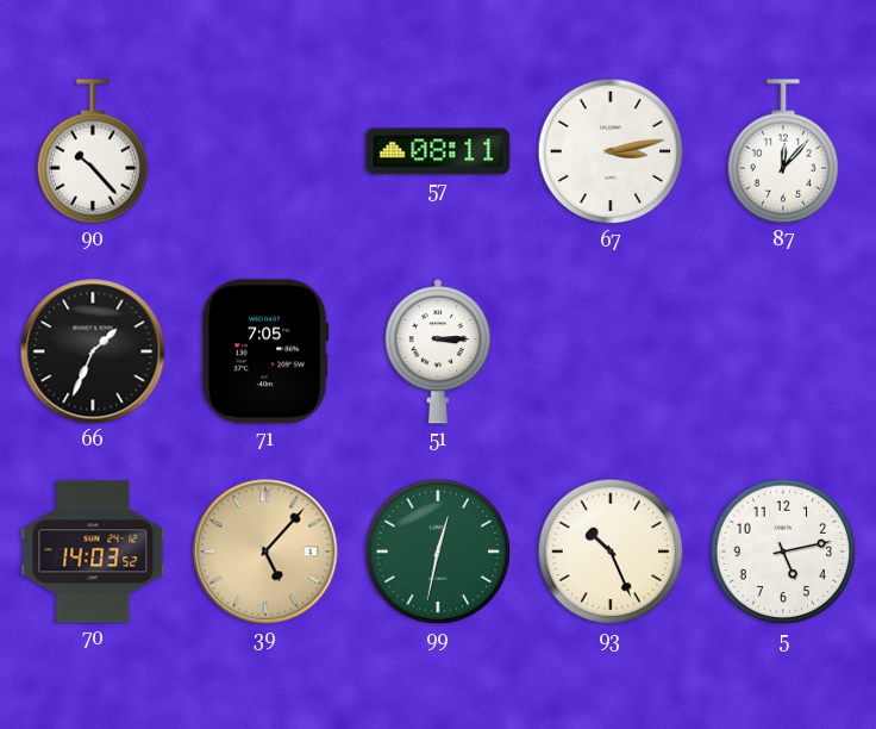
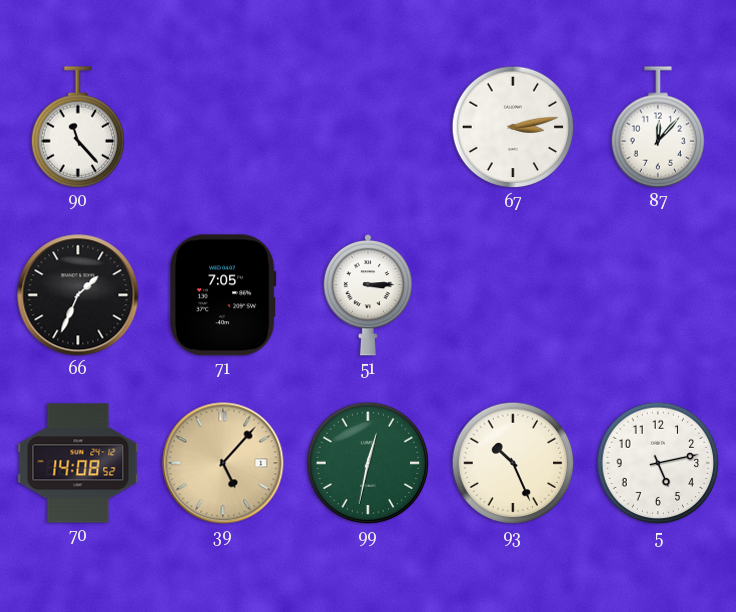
90: 10:23 -> 11:23
57: 08:11 -> none
70: 14:03 -> 14:08
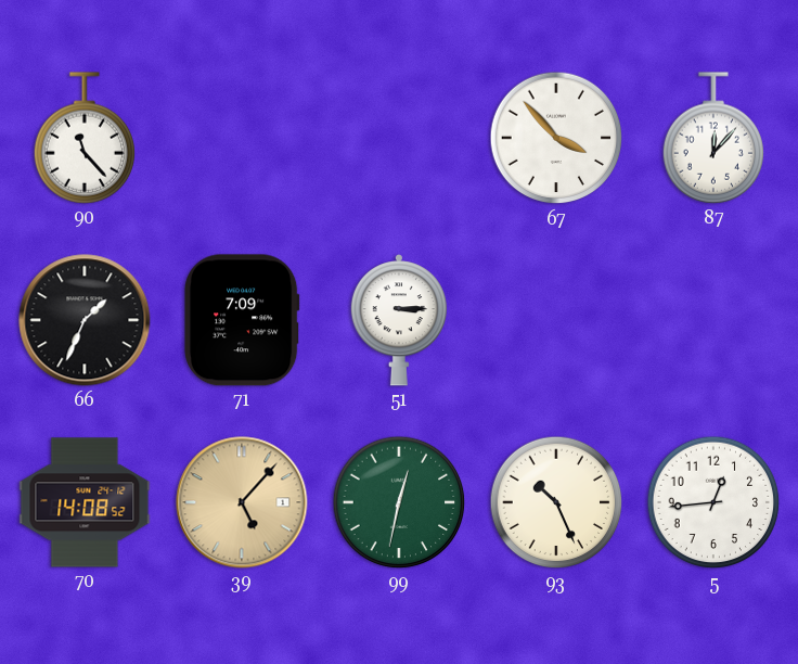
67: 3:13 -> 3:53
71: 7:05 -> 7:09
5: 5:13 -> 12:44
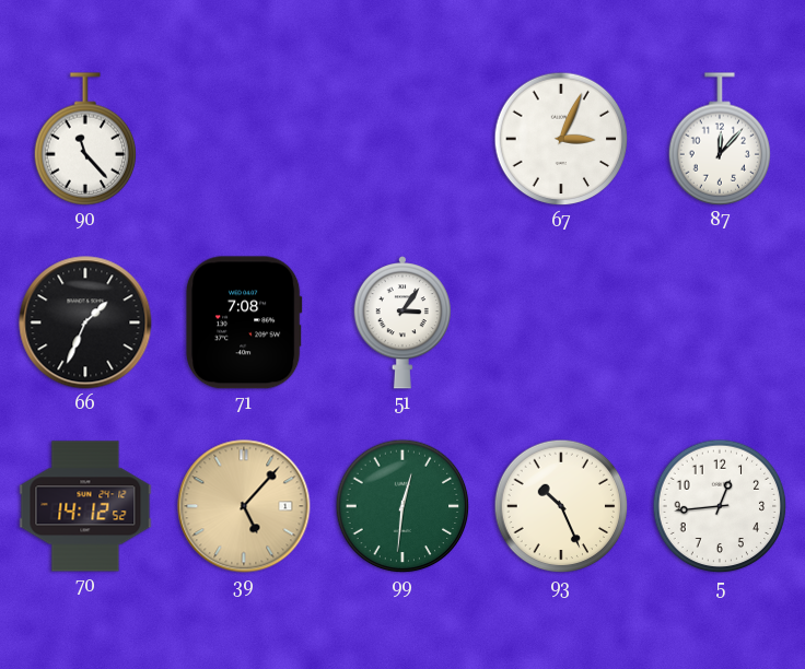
67: 3:53 -> 3:04
71: 7:09 -> 7:08
51: 3:15 -> 3:06
70: 14:08 -> 14:12
99: 12:32 -> 12:31
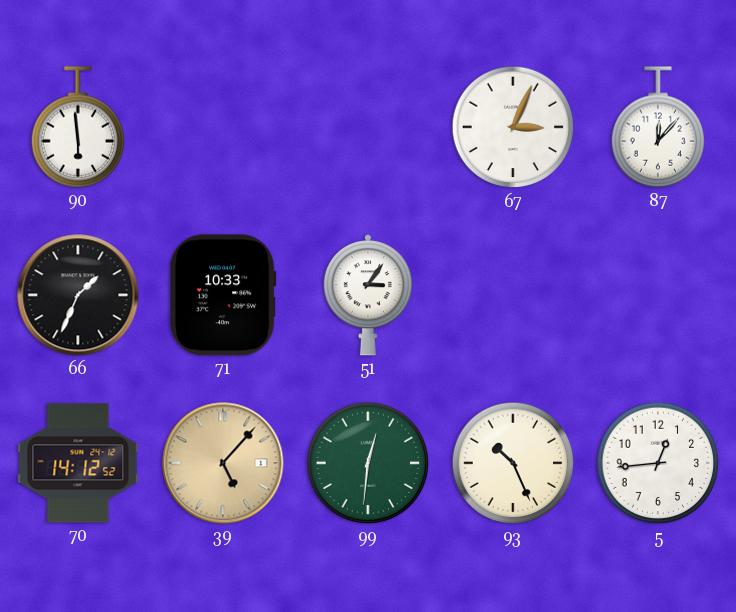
90: 11:23 -> 5:59
71: 7:08 -> 10:33
